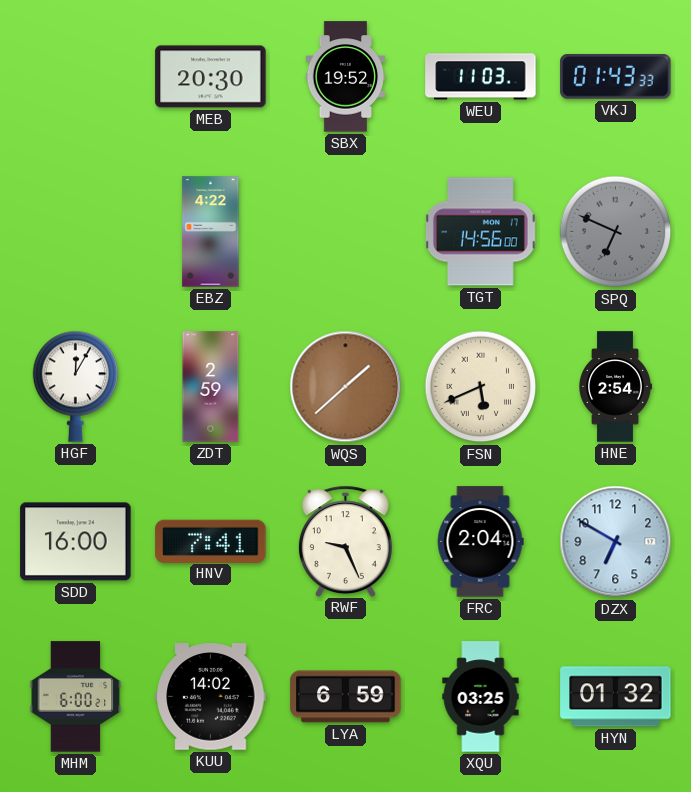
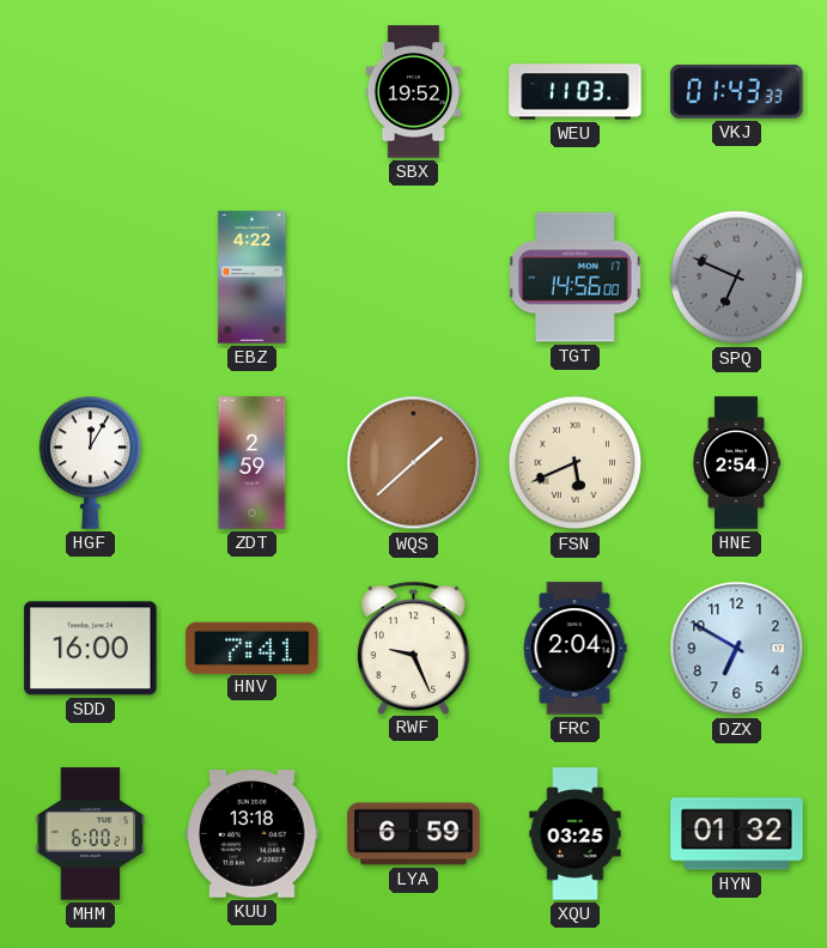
MEB: 20:30 -> none
KUU: 14:02 -> 13:18
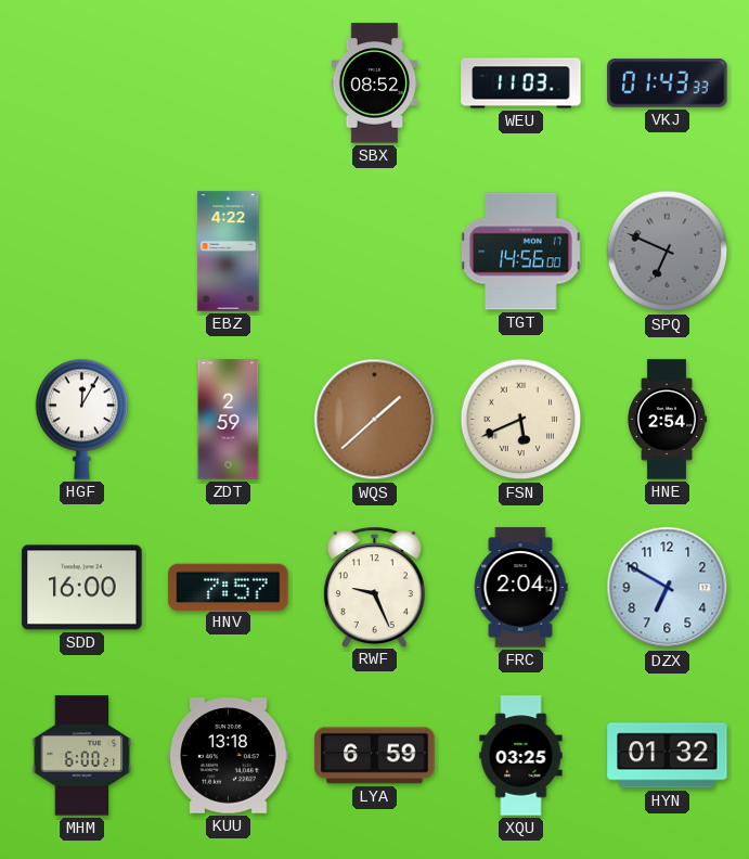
SBX: 19:52 -> 08:52
HNV: 7:41 -> 7:57
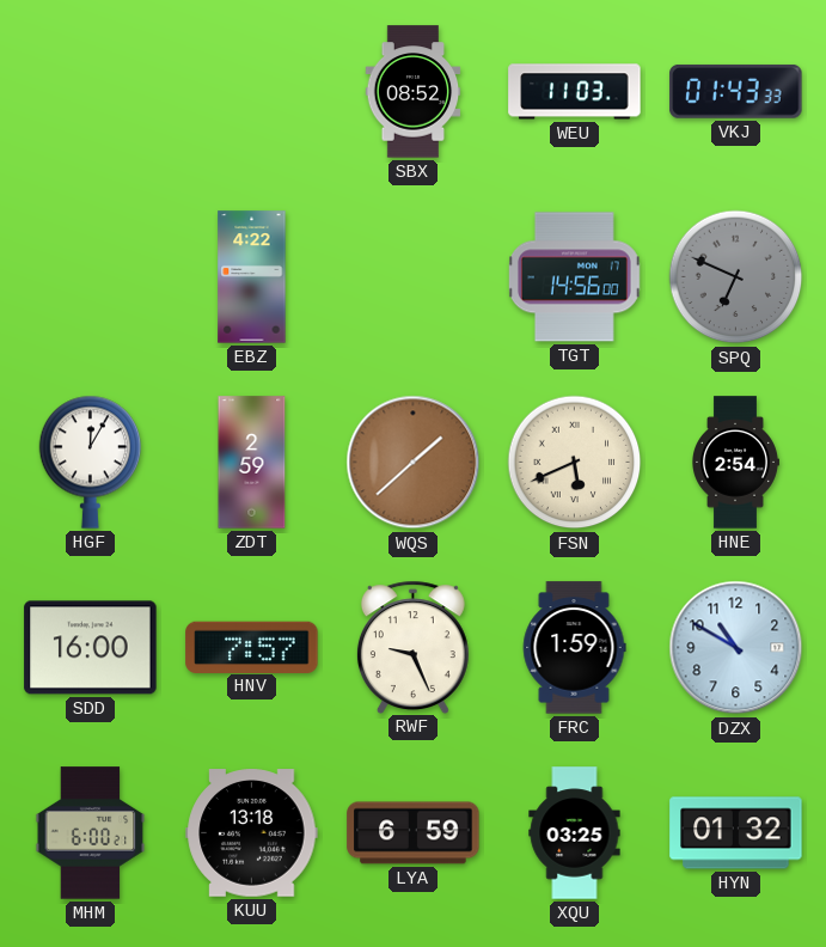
FRC: 2:04 -> 1:59
DZX: 6:50 -> 10:50
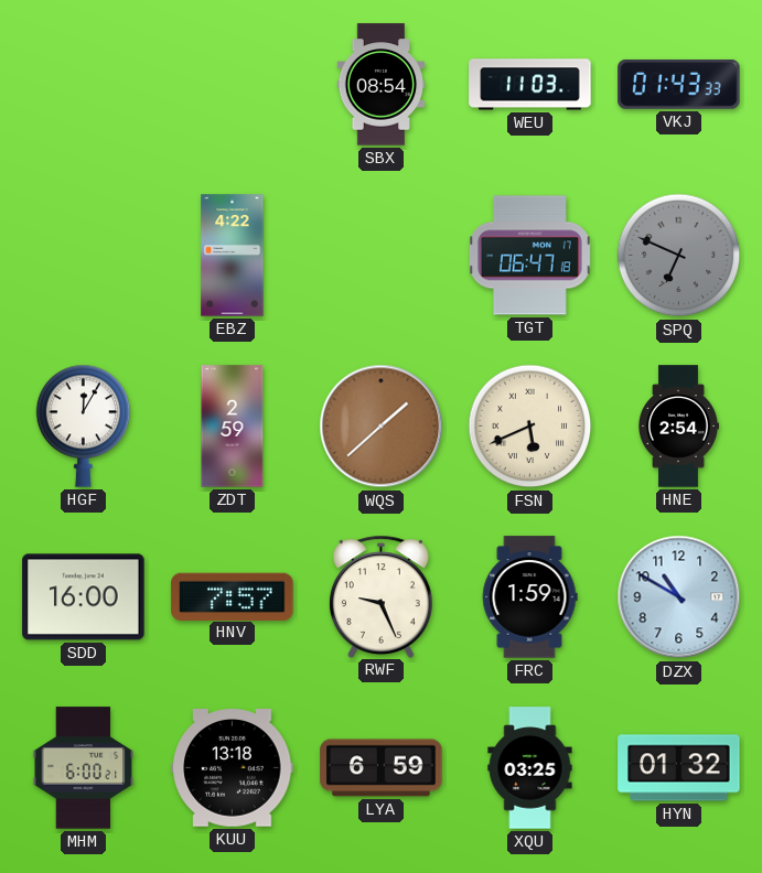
SBX: 08:52 -> 08:54
TGT: 14:56 -> 06:47
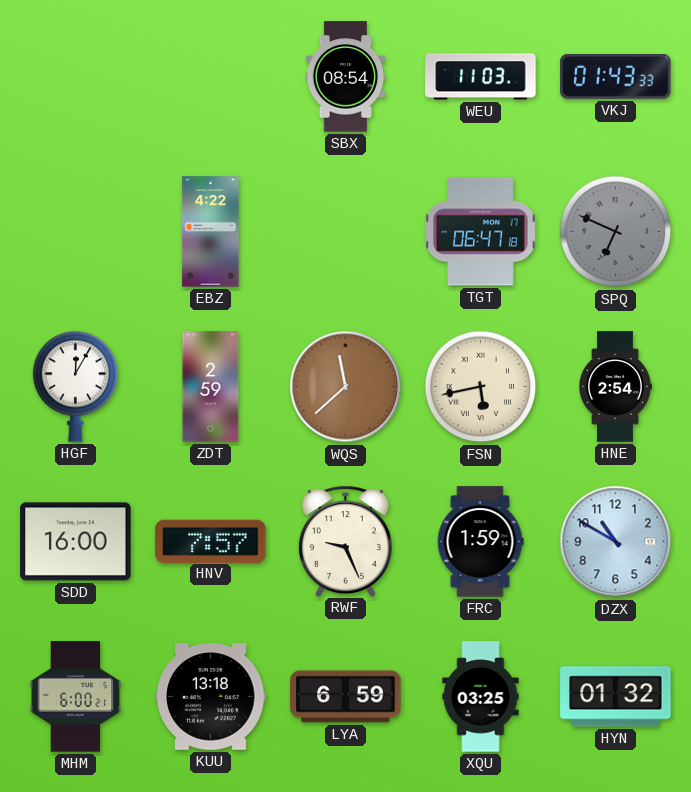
WQS: 1:38 -> 11:38
FSN: 5:41 -> 5:43
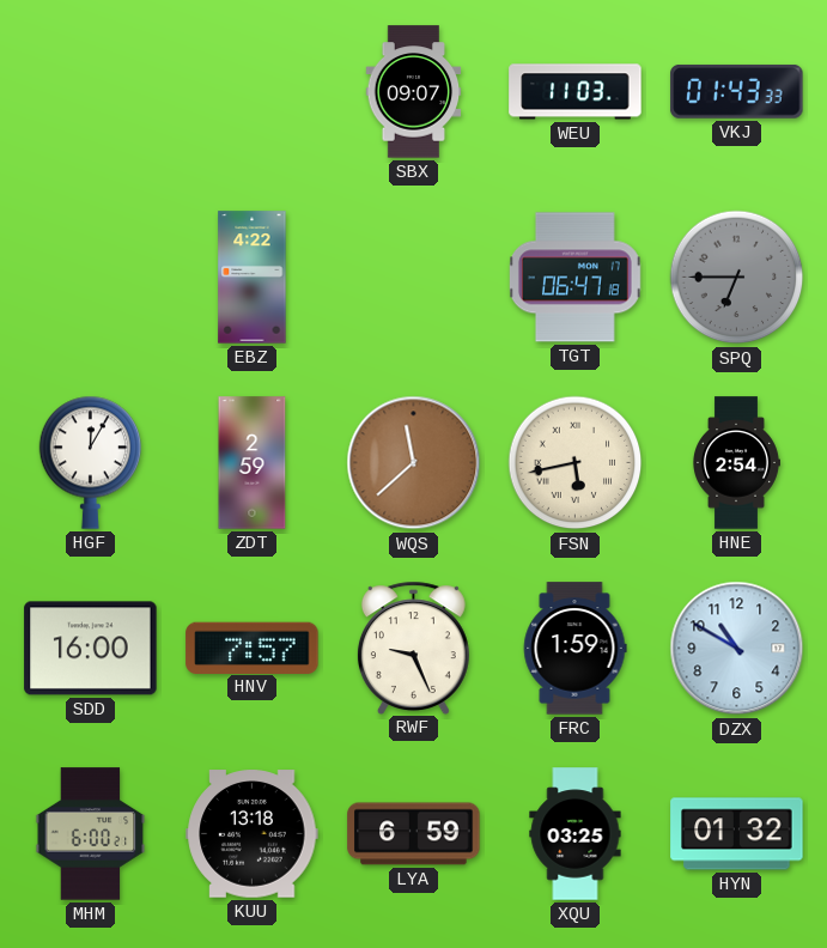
SBX: 08:54 -> 09:07
SPQ: 6:49 -> 6:45
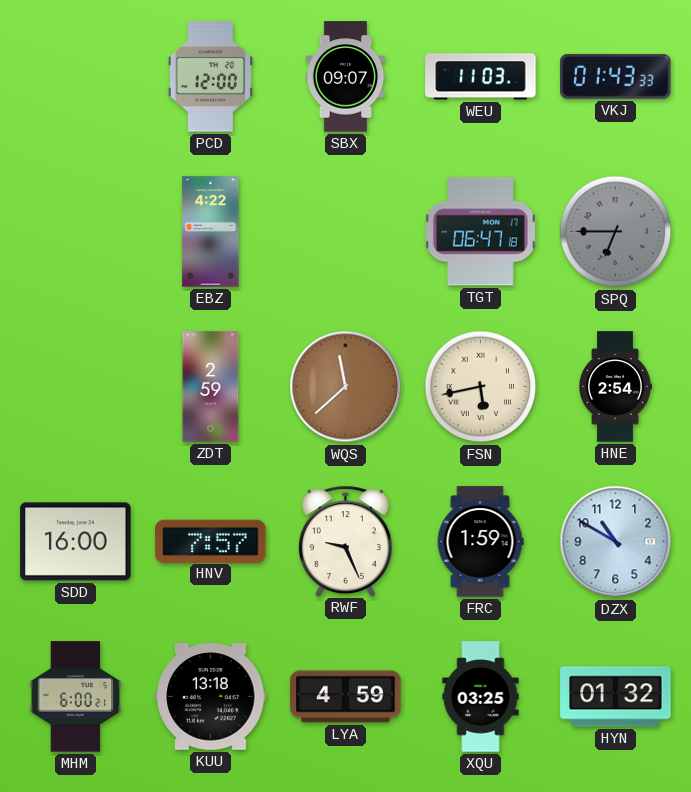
PCD: none -> 12:00
HGF: 12:05 -> none
LYA: 6:59 -> 4:59
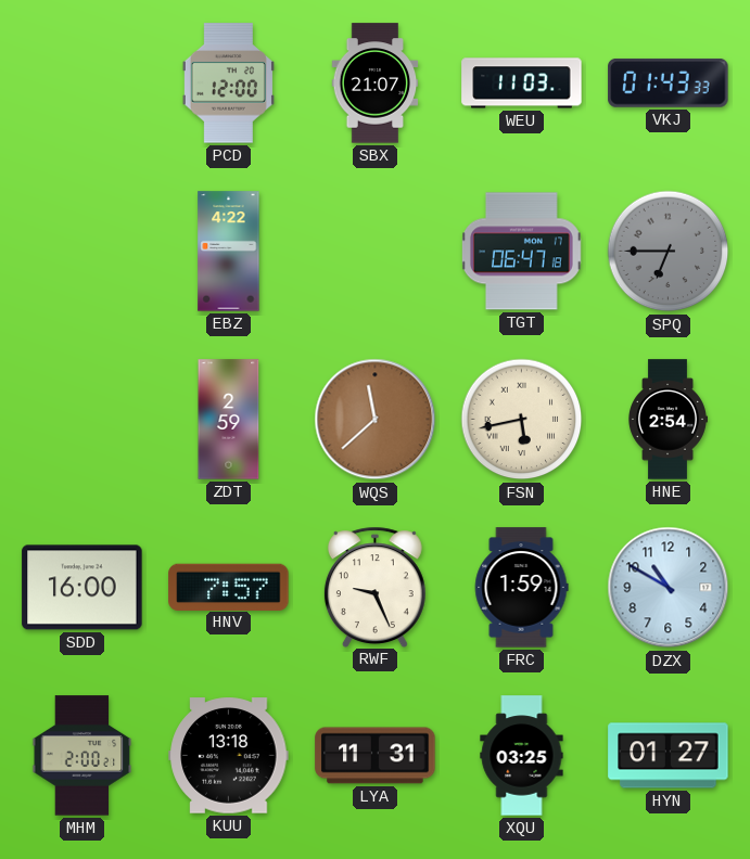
SBX: 09:07 -> 21:07
MHM: 6:00 -> 2:00
LYA: 4:59 -> 11:31
HYN: 01:32 -> 01:27
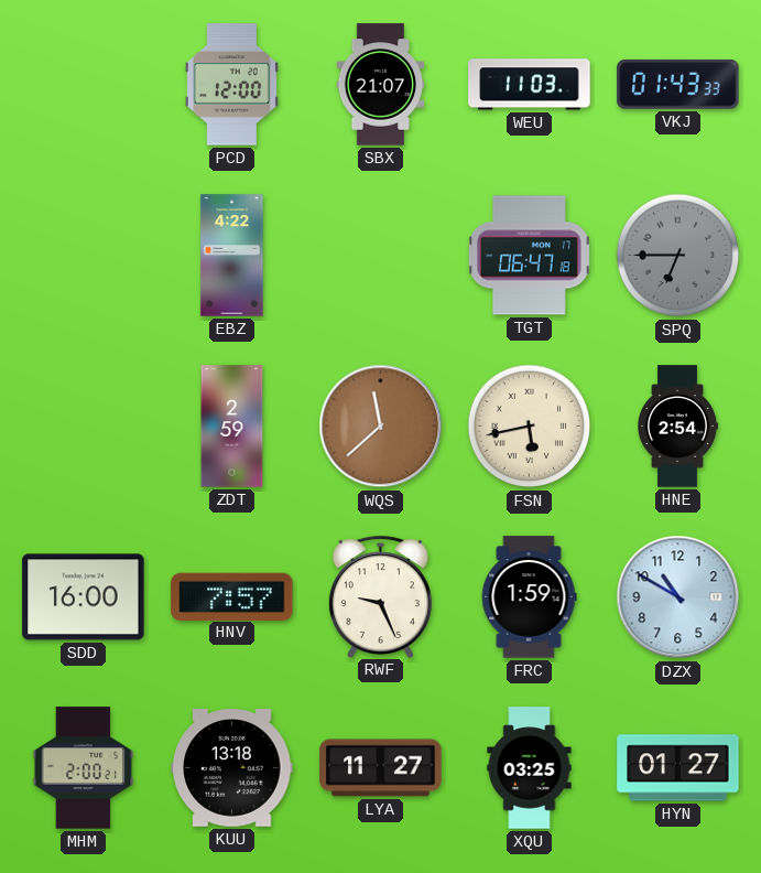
LYA: 11:31 -> 11:27
